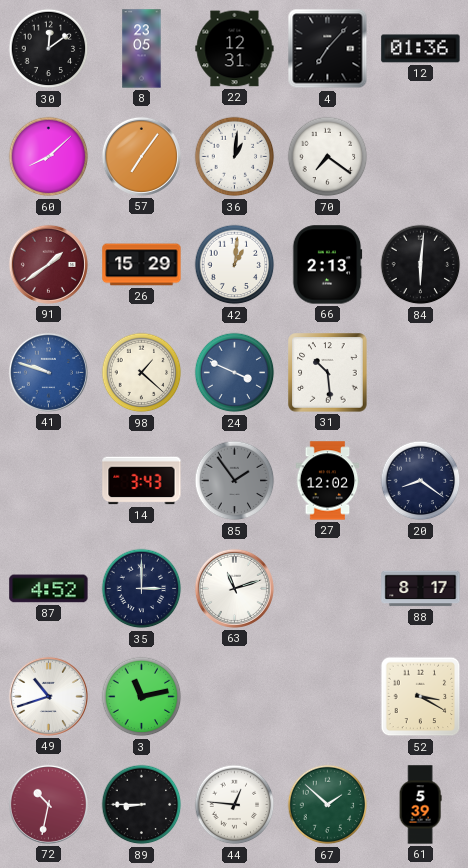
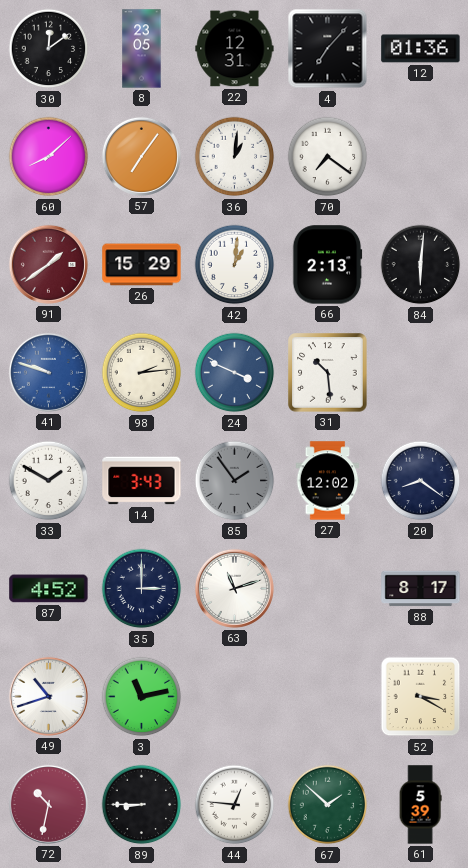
98: 1:22 -> 2:14
33: none -> 1:50
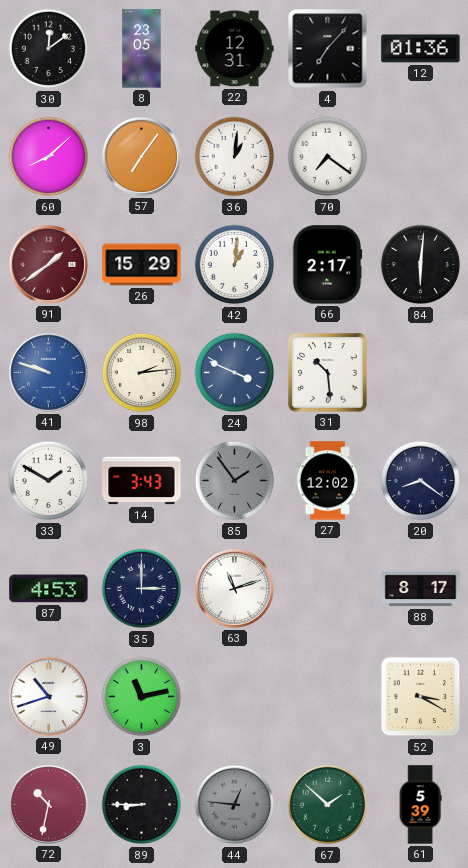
66: 2:13 -> 2:17
87: 4:52 -> 4:53
44 dial: white -> grey
